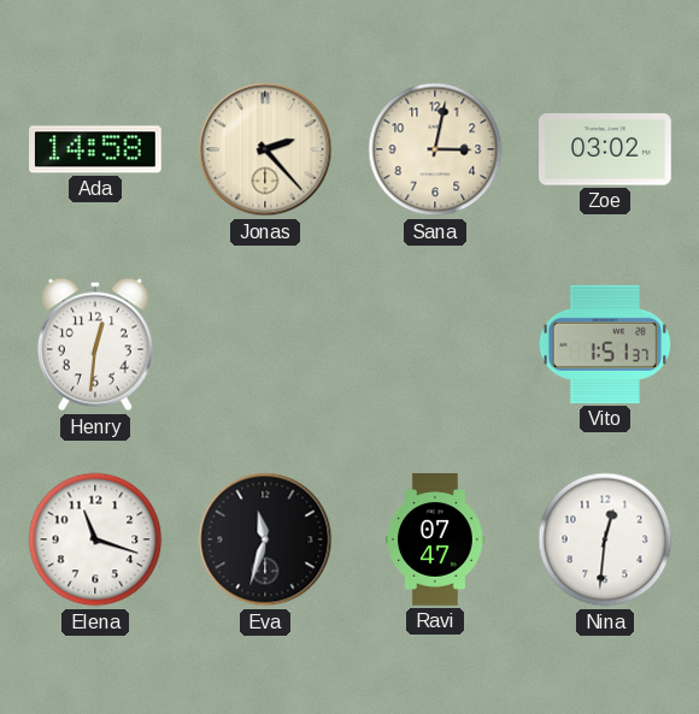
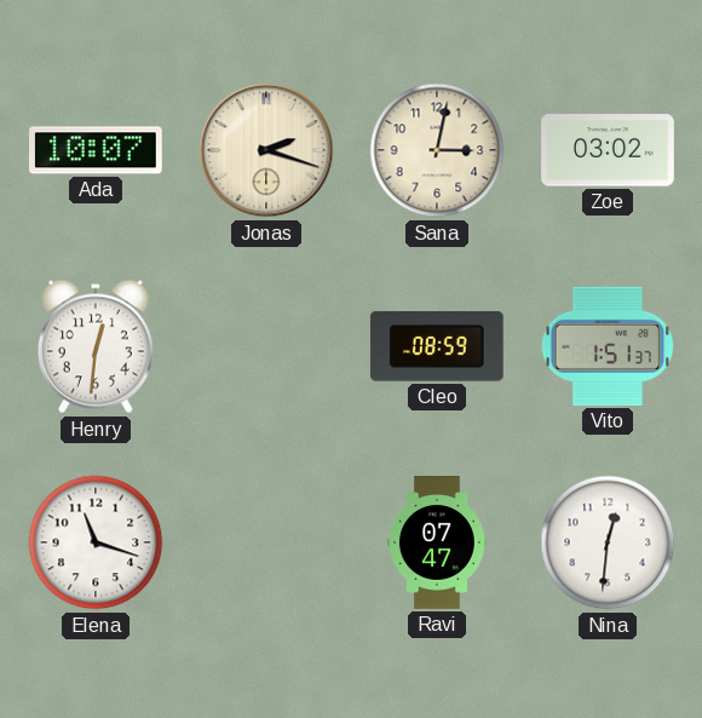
Ada: 14:58 -> 10:07
Jonas: 2:23 -> 2:18
Cleo: none -> 08:59
Eva: 11:33 -> none
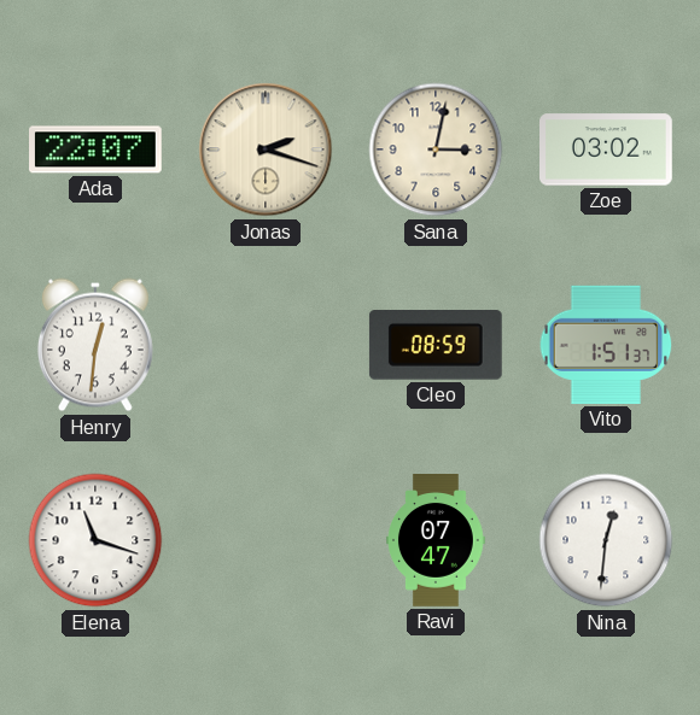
Ada: 10:07 -> 22:07
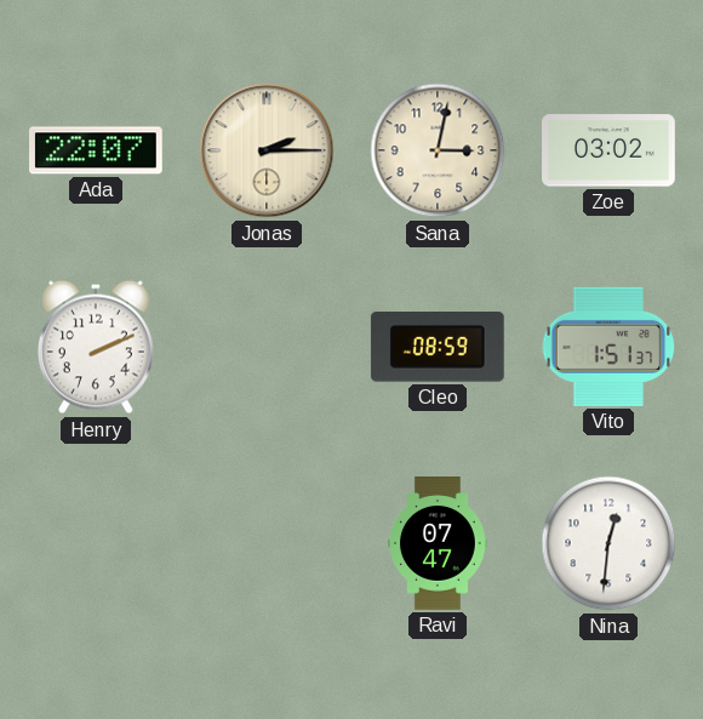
Jonas: 2:18 -> 2:15
Henry: 12:31 -> 2:11
Elena: 11:18 -> none
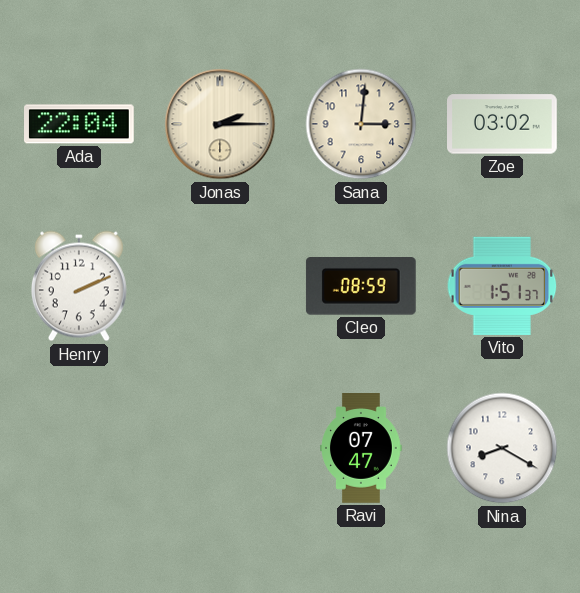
Ada: 22:07 -> 22:04
Sana: 3:02 -> 3:01
Nina: 12:31 -> 8:20
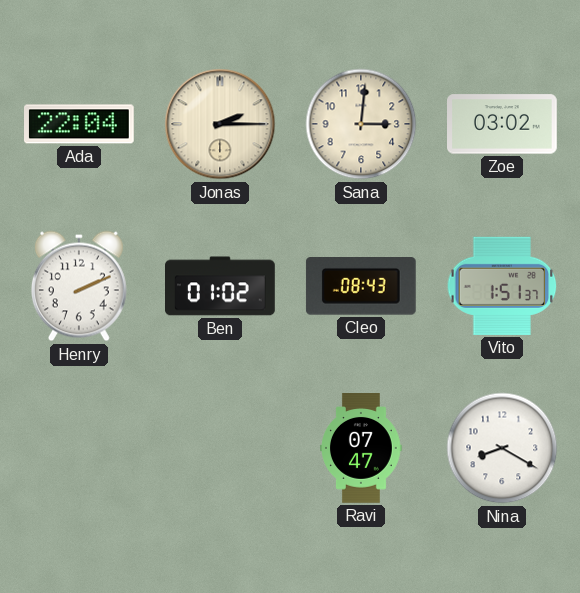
Ben: none -> 01:02
Cleo: 08:59 -> 08:43
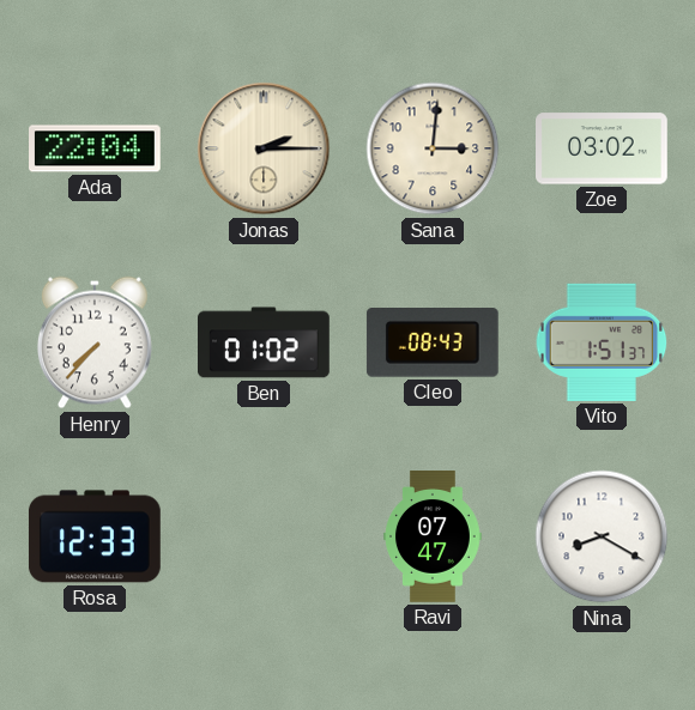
Henry: 2:11 -> 7:37
Rosa: none -> 12:33
